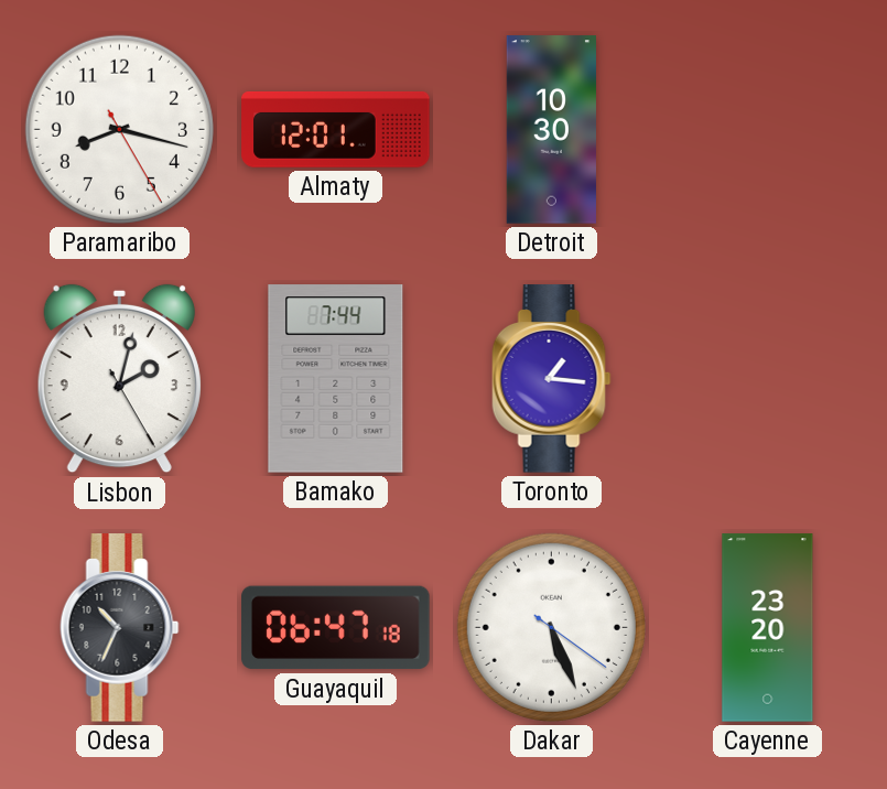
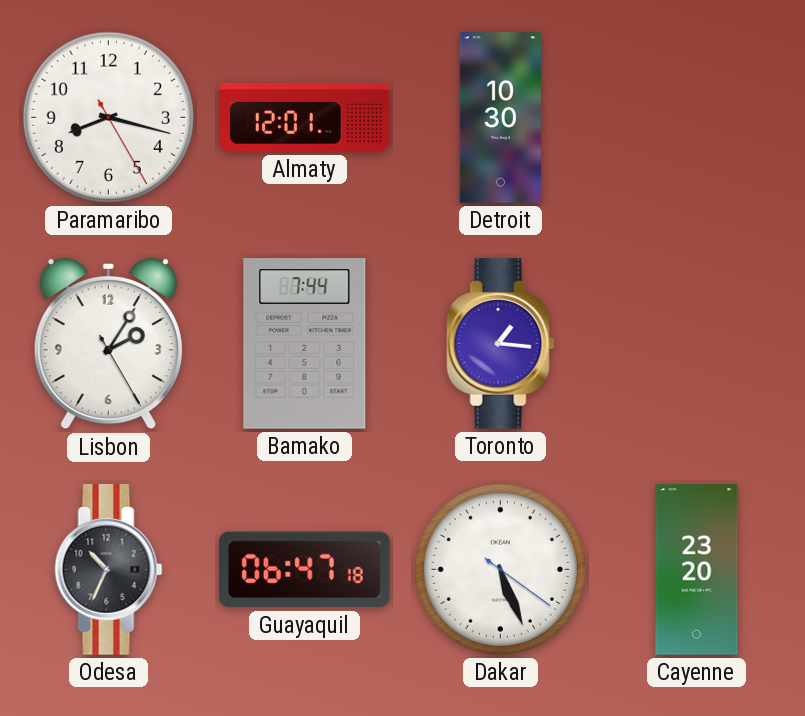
Lisbon: 2:02 -> 2:05
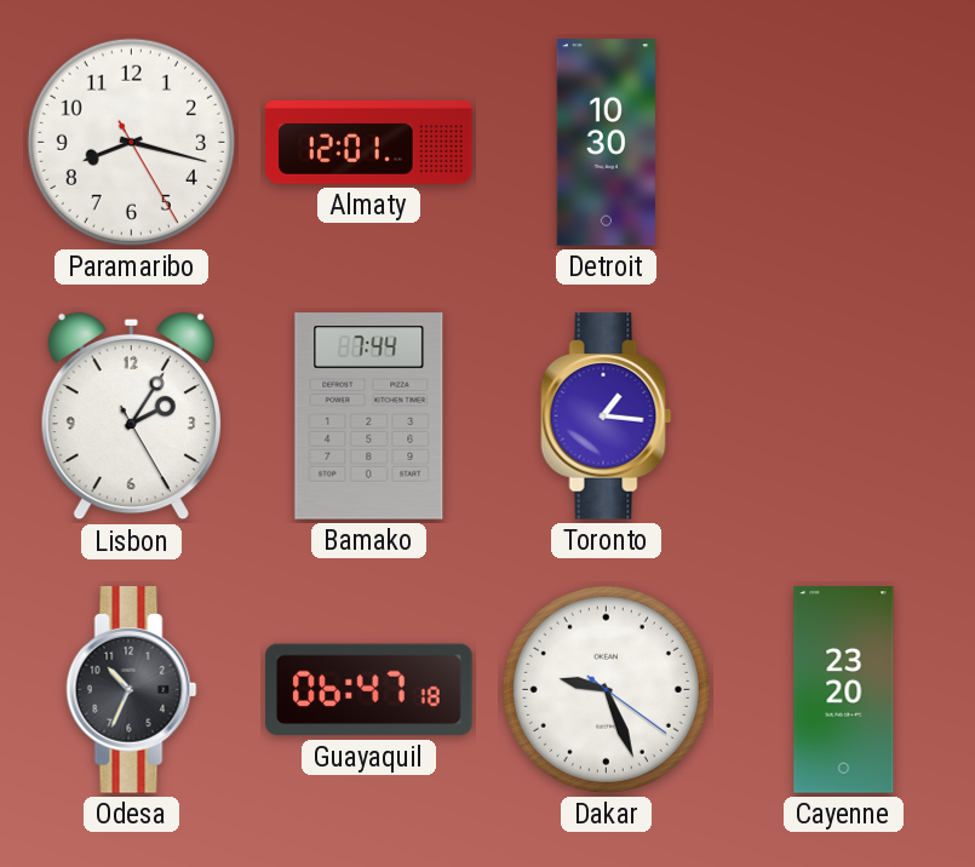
Dakar: 5:26 -> 9:26
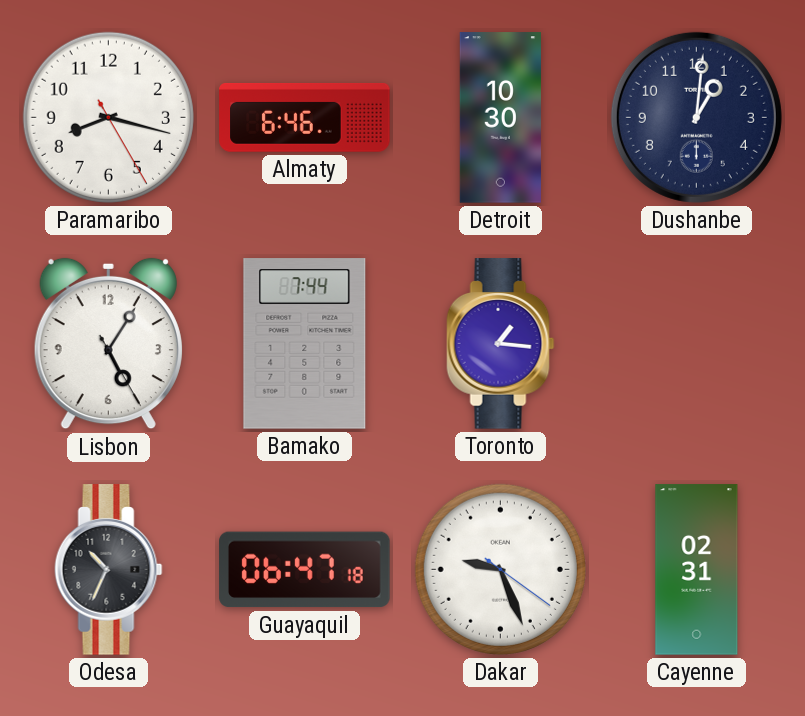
Almaty: 12:01 -> 6:46
Dushanbe: none -> 1:01
Lisbon: 2:05 -> 5:05
Cayenne: 23:20 -> 02:31
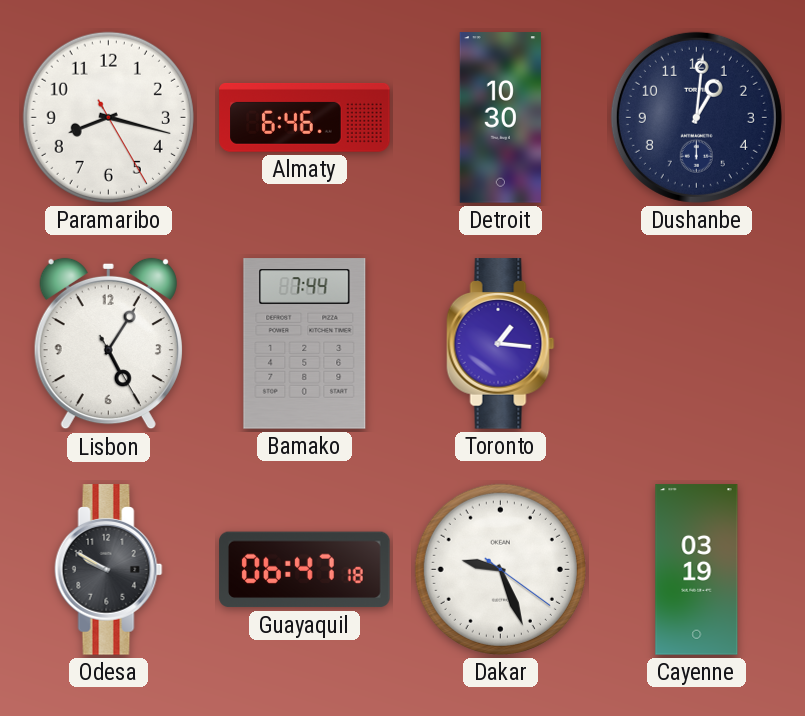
Odesa: 10:34 -> 9:50
Cayenne: 02:31 -> 03:19
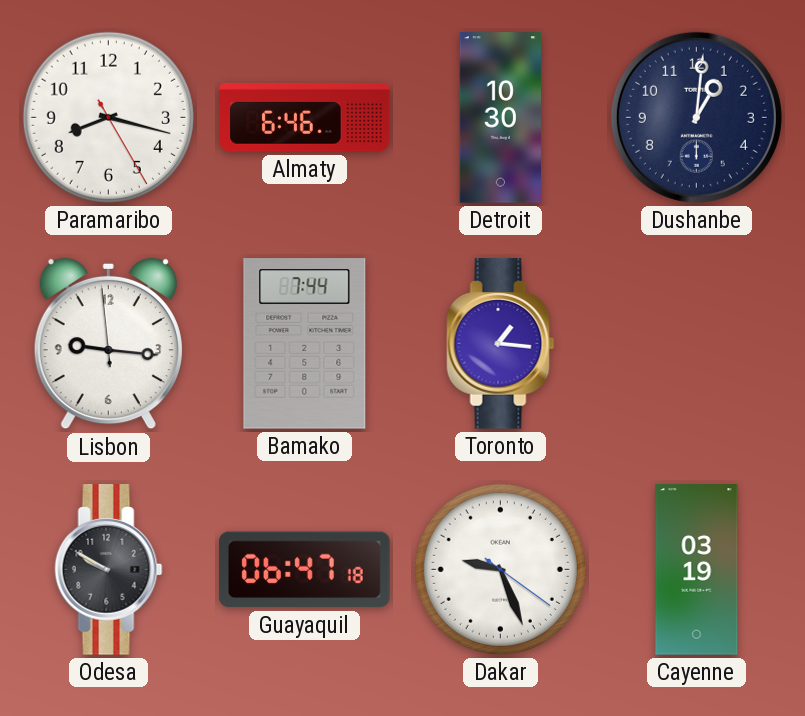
Lisbon: 5:05 -> 9:15
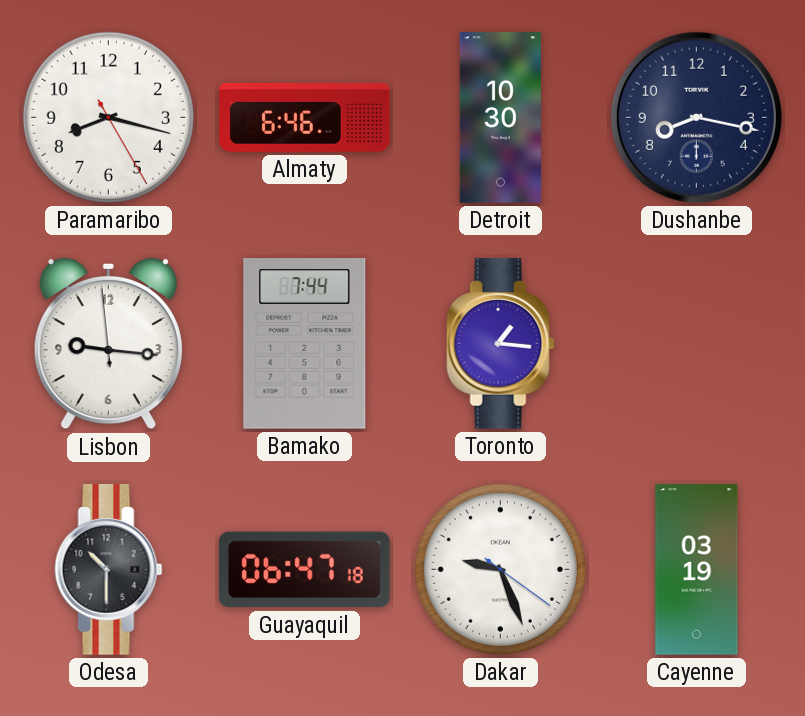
Dushanbe: 1:01 -> 8:17
Odesa: 9:50 -> 10:30
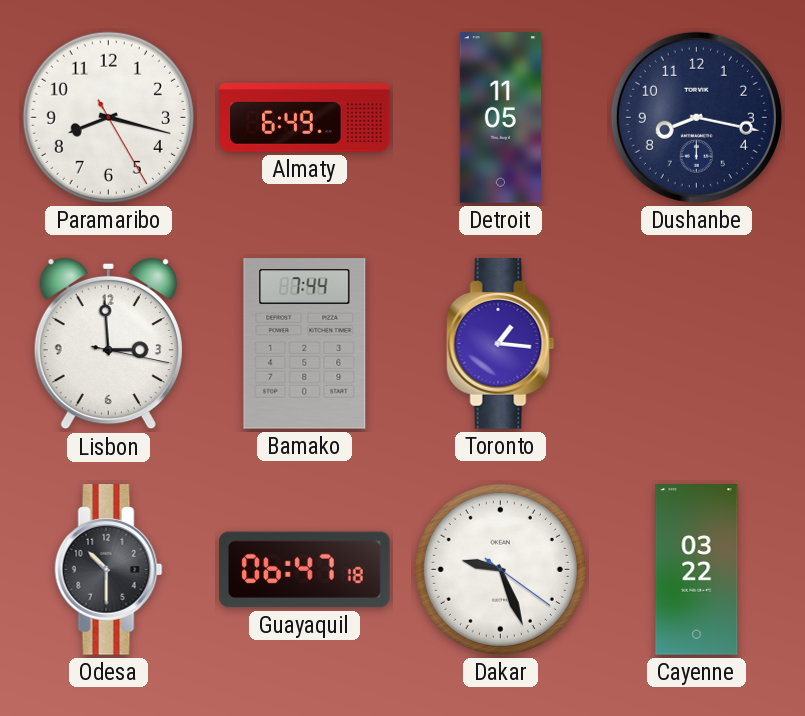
Almaty: 6:46 -> 6:49
Detroit: 10:30 -> 11:05
Lisbon: 9:15 -> 2:59
Cayenne: 03:19 -> 03:22
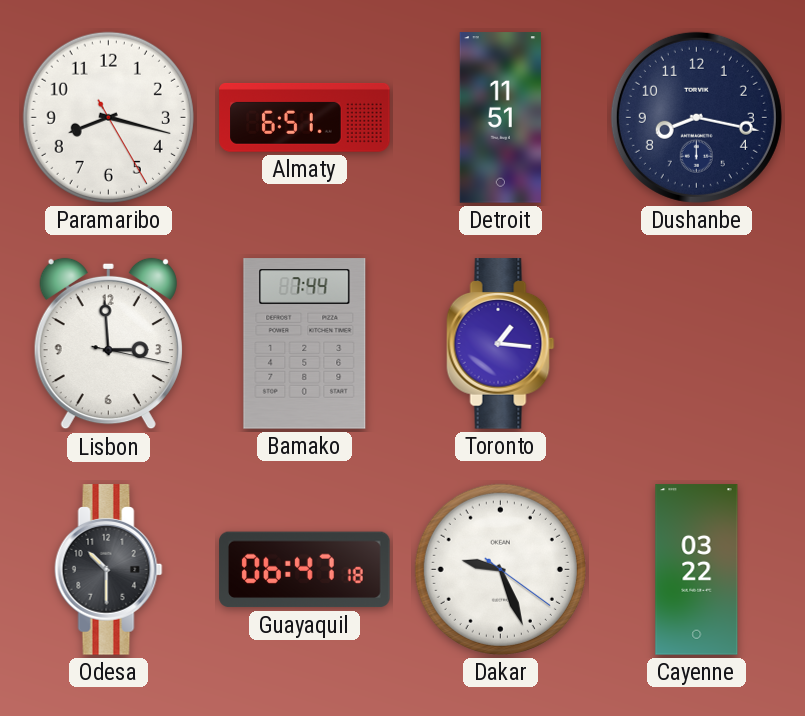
Almaty: 6:49 -> 6:51
Detroit: 11:05 -> 11:51
